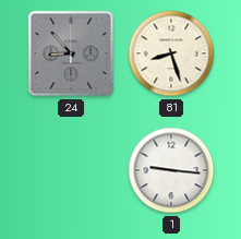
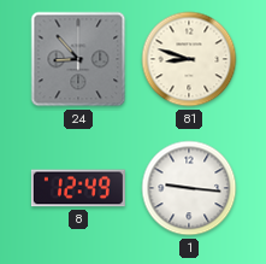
81: 8:27 -> 8:48
8: none -> 12:49
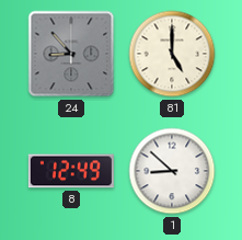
81: 8:48 -> 5:00
1: 9:16 -> 8:52
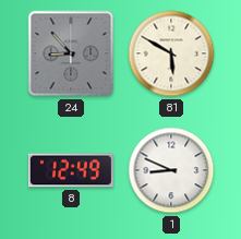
81: 5:00 -> 5:50
1: 8:52 -> 8:49
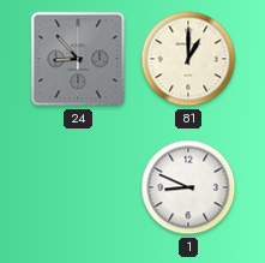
81: 5:50 -> 1:00
8: 12:49 -> none
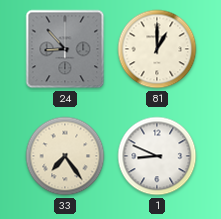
33: none -> 7:24
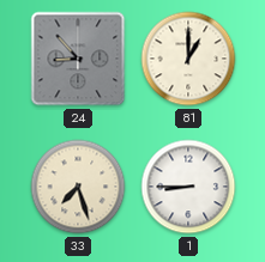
33: 7:24 -> 7:27
1: 8:49 -> 8:45
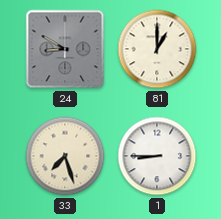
24: 8:53 -> 8:50
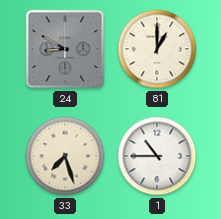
1: 8:45 -> 10:45
